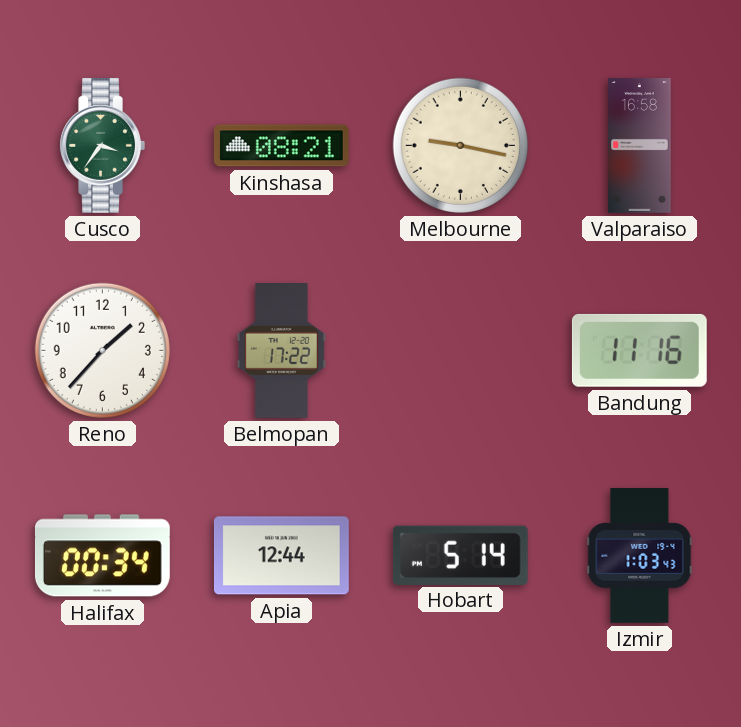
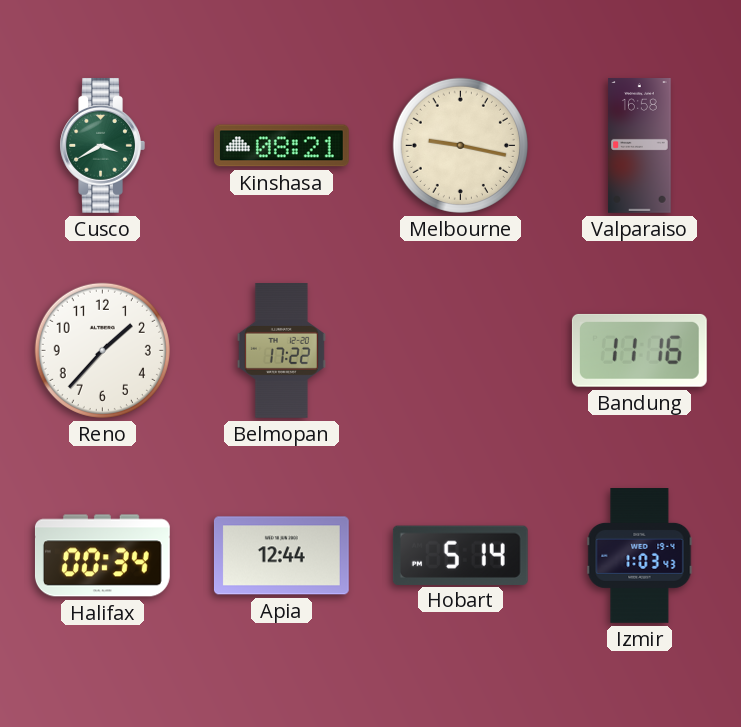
Cusco: 3:36 -> 3:40
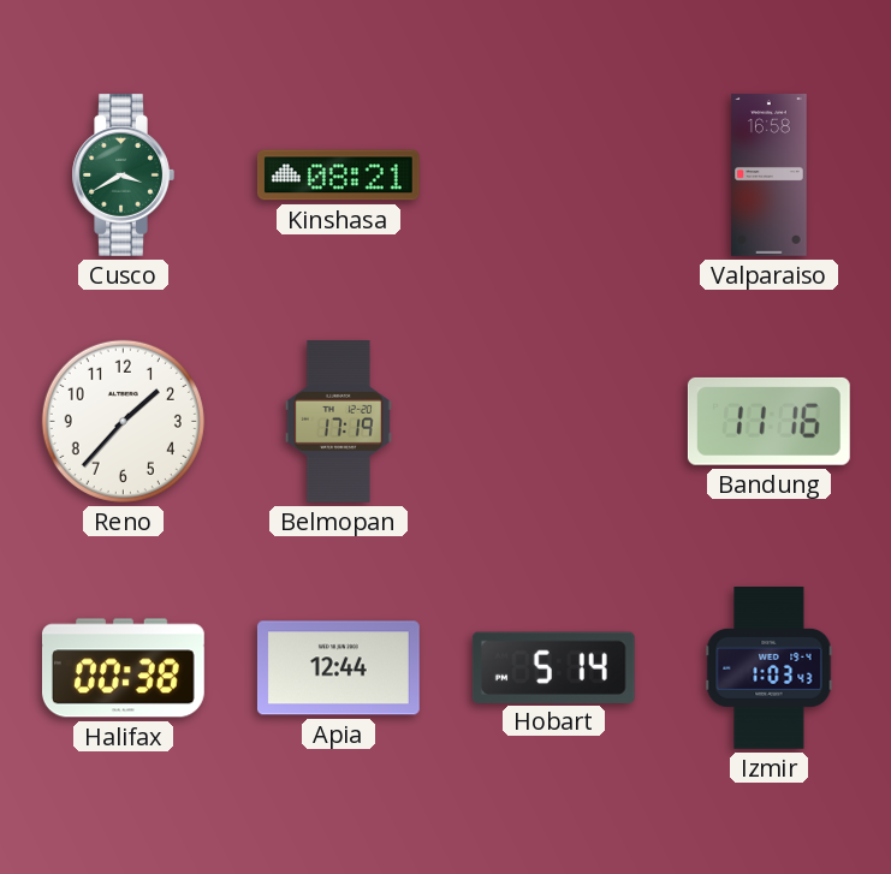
Melbourne: 9:17 -> none
Belmopan: 17:22 -> 17:19
Halifax: 00:34 -> 00:38
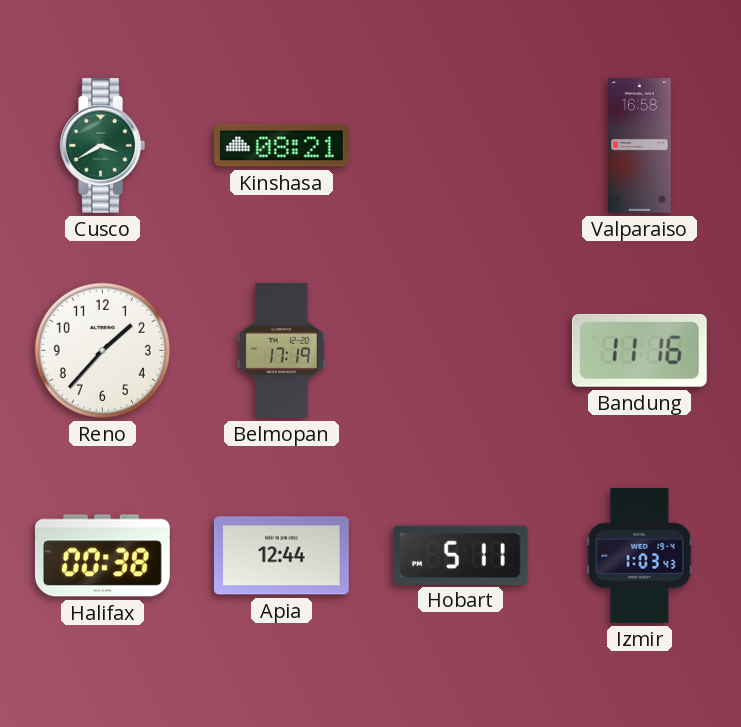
Hobart: 5:14 -> 5:11
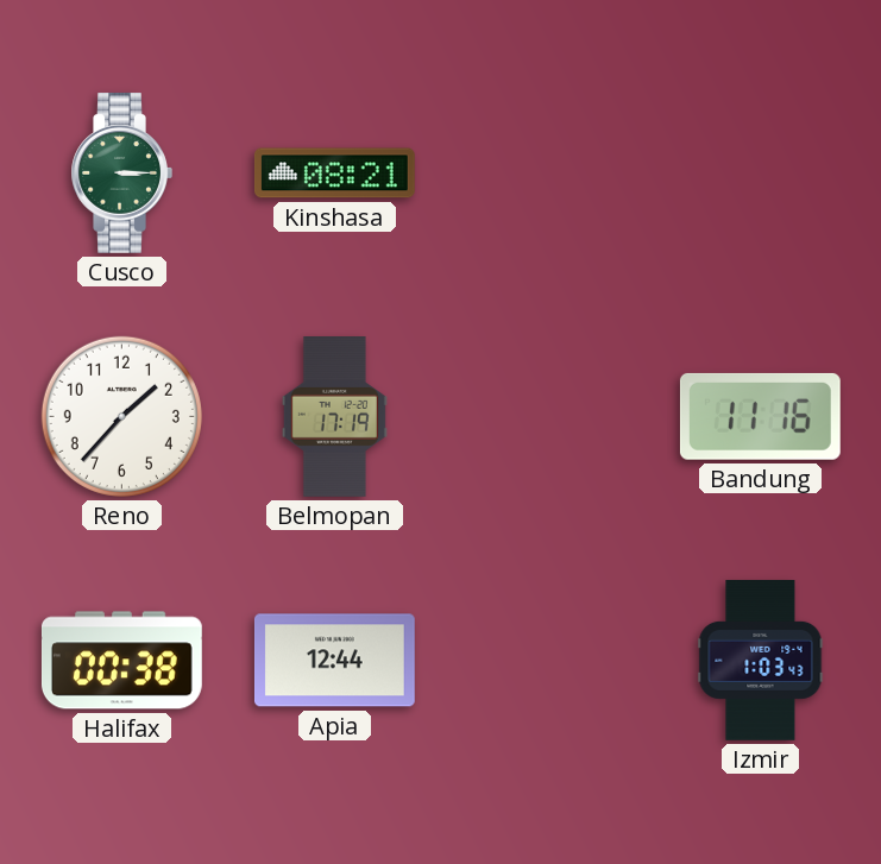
Cusco: 3:40 -> 3:15
Valparaiso: 16:58 -> none
Hobart: 5:11 -> none
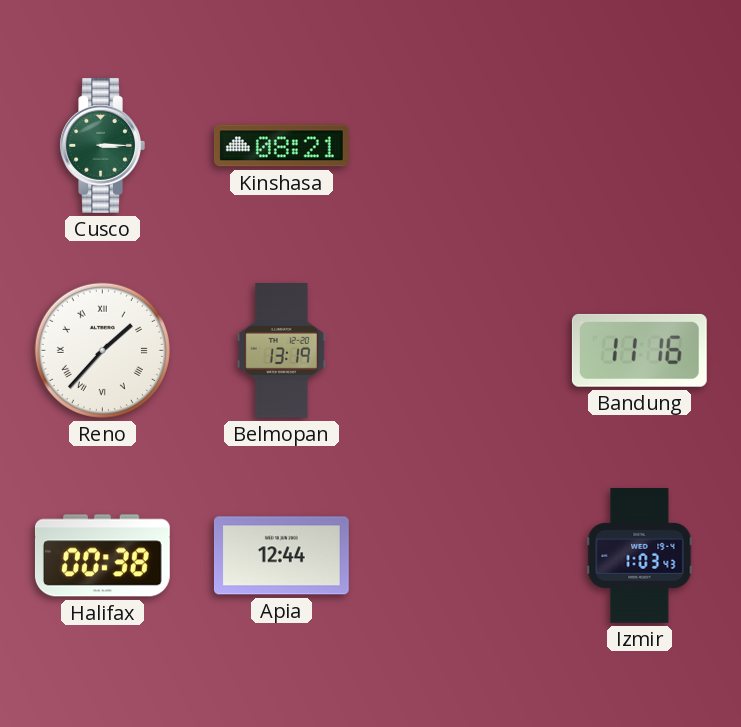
Reno numerals: Arabic -> Roman
Belmopan: 17:19 -> 13:19
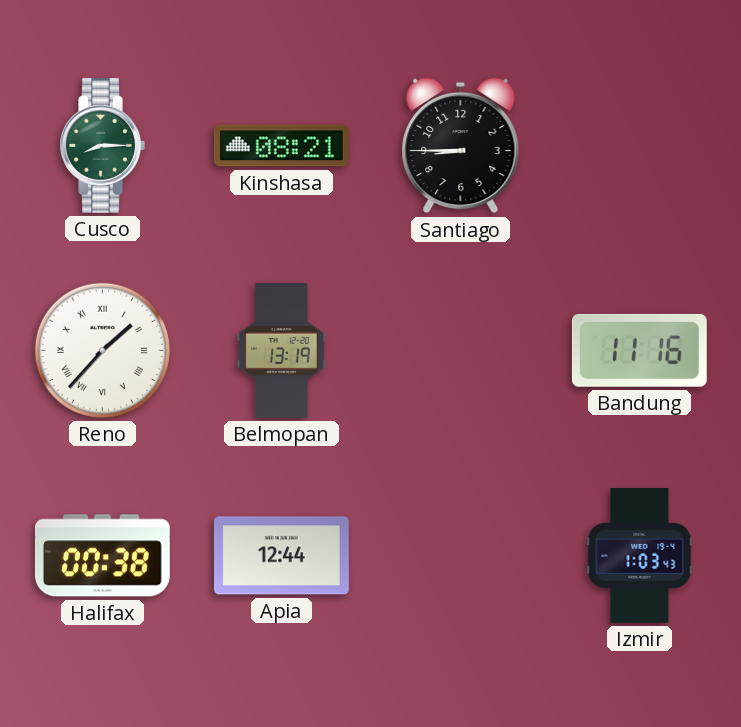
Cusco: 3:15 -> 8:15
Santiago: none -> 8:45
